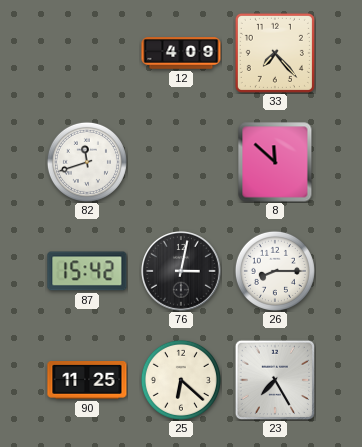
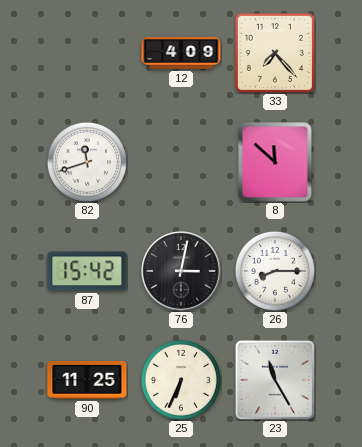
25: 6:22 -> 6:34
23: 7:25 -> 11:25
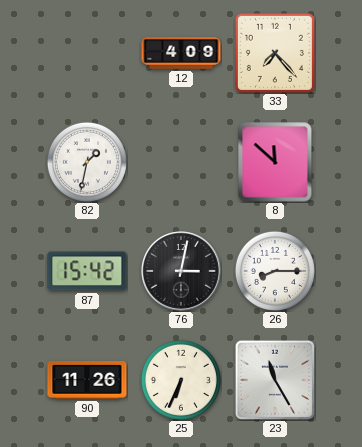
82: 11:42 -> 1:32
90: 11:25 -> 11:26
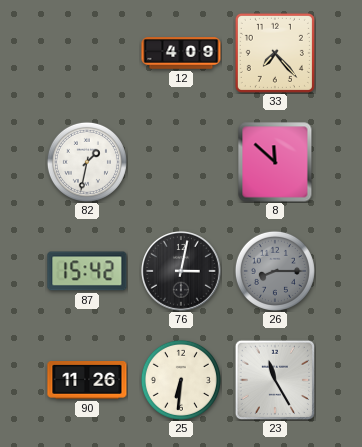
26 dial: white -> grey
25: 6:34 -> 6:31
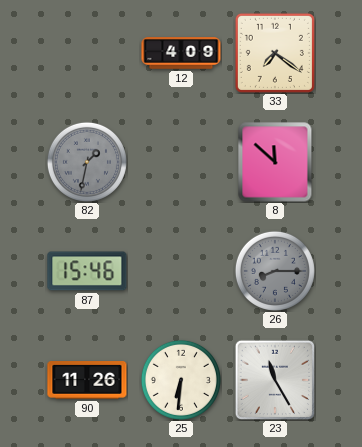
33: 7:23 -> 7:21
82 dial: white -> grey
87: 15:42 -> 15:46
76: 3:02 -> none
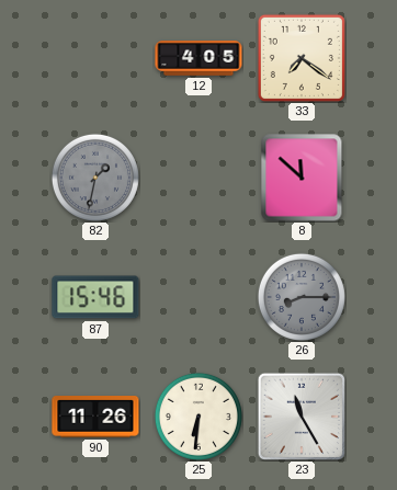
12: 4:09 -> 4:05
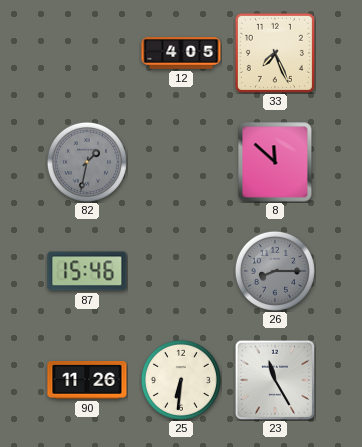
33: 7:21 -> 7:26
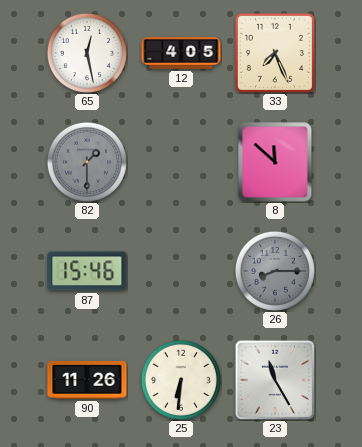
65: none -> 12:28
82: 1:32 -> 1:30
